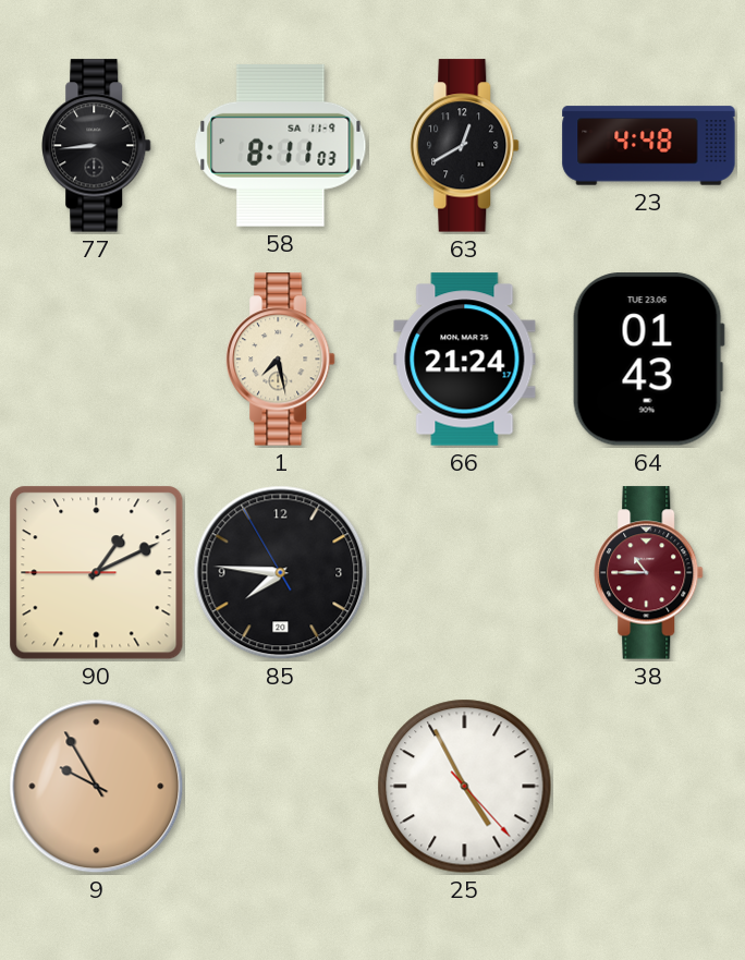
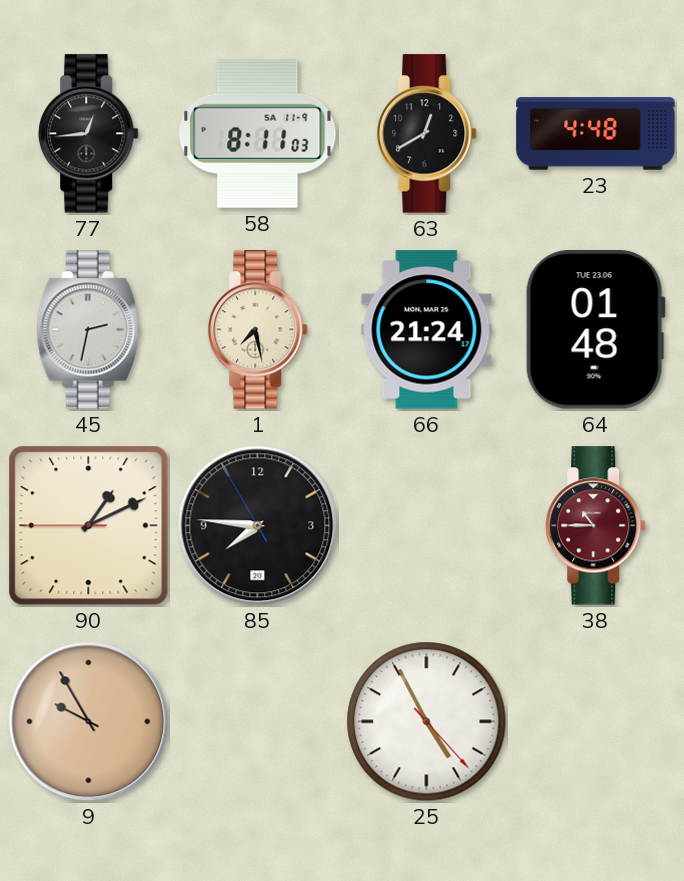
77: 8:44 -> 12:44
45: none -> 2:32
64: 01:43 -> 01:48
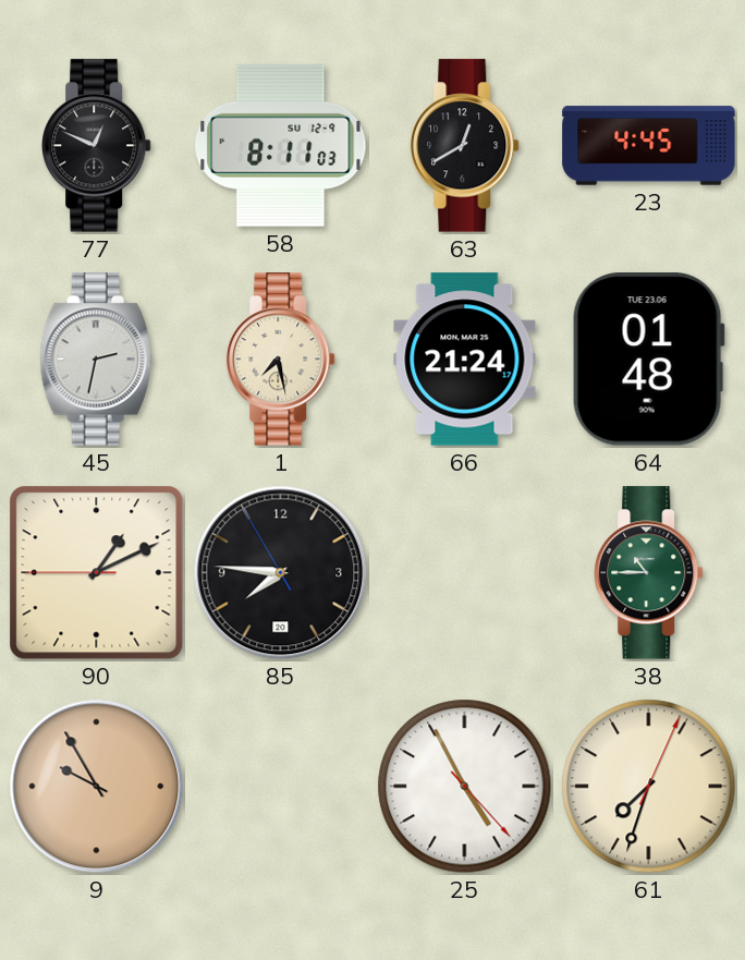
77: 12:44 -> 12:49
58 date: SA 11-9 -> SU 12-9
23: 4:48 -> 4:45
38 dial: burgundy -> green
61: none -> 7:33
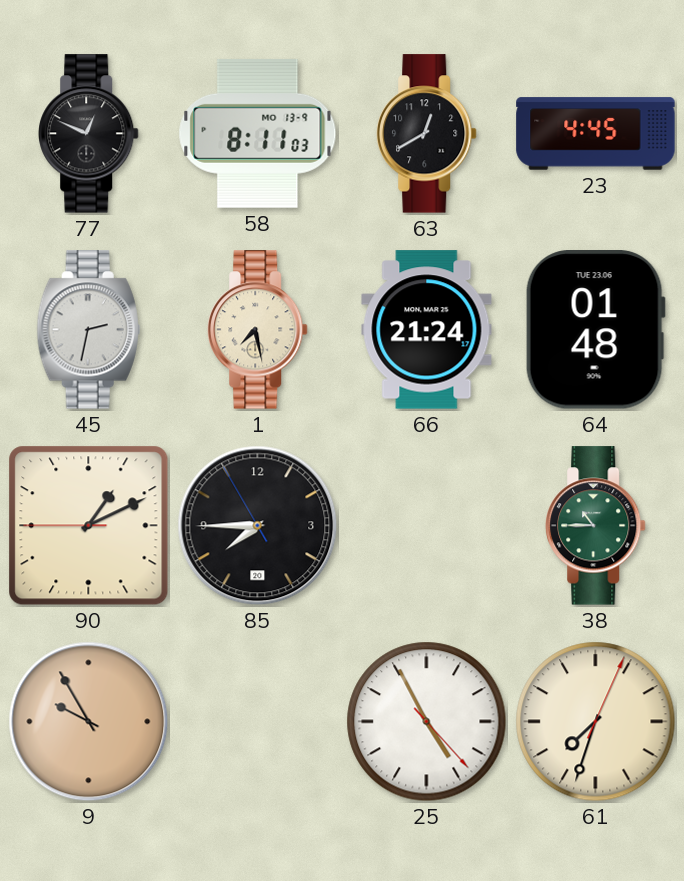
58 date: SU 12-9 -> MO 13-9
85: 7:45 -> 7:44
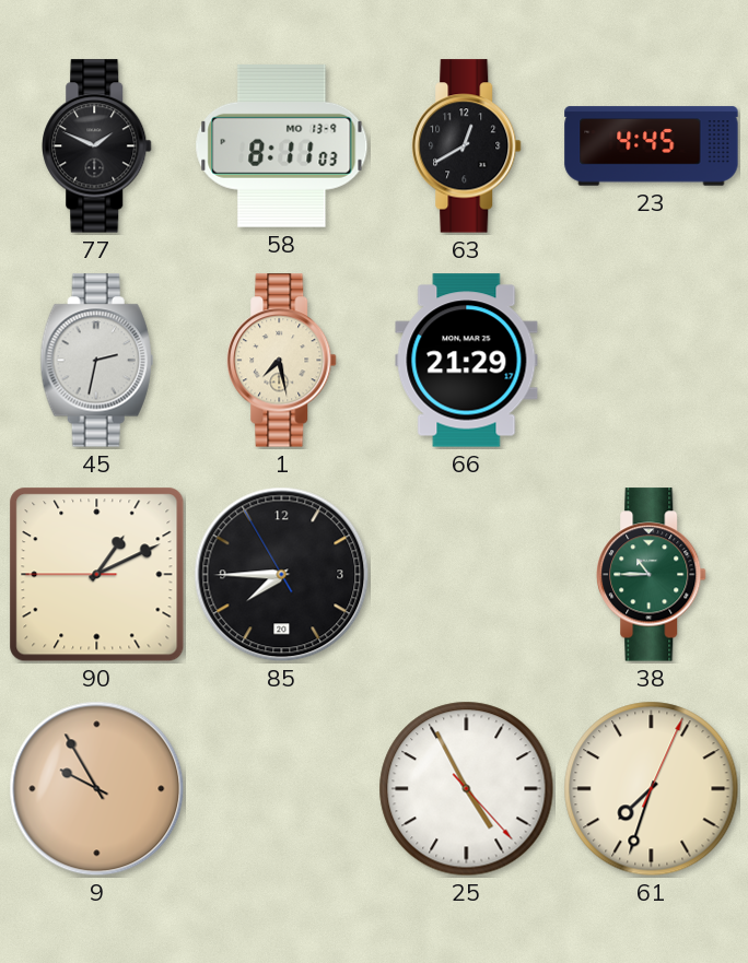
77: 12:49 -> 1:49
66: 21:24 -> 21:29
64: 01:48 -> none
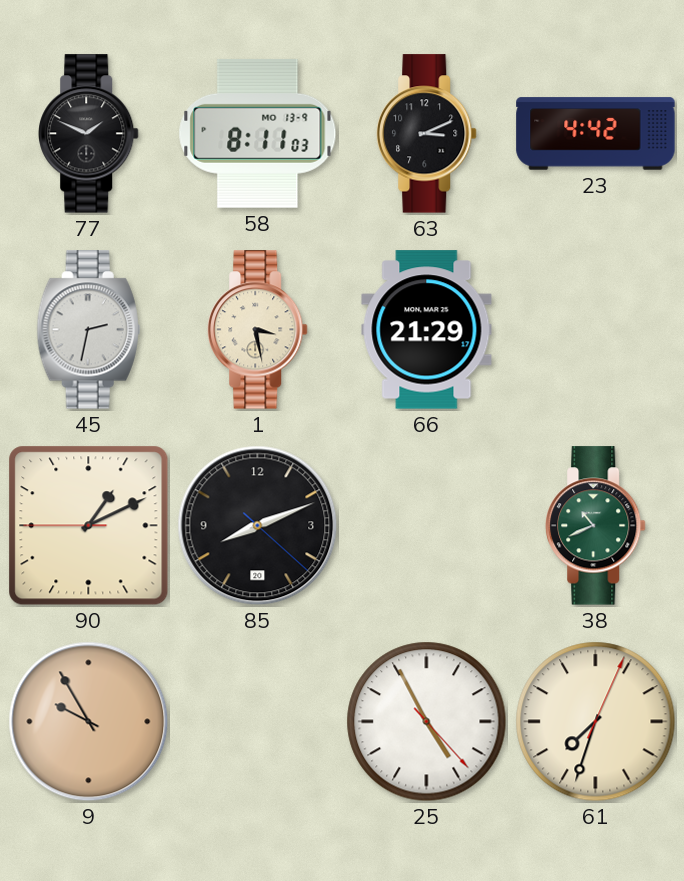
63: 12:40 -> 3:11
23: 4:45 -> 4:42
1: 7:28 -> 3:28
85: 7:44 -> 8:11
38: 10:45 -> 10:41
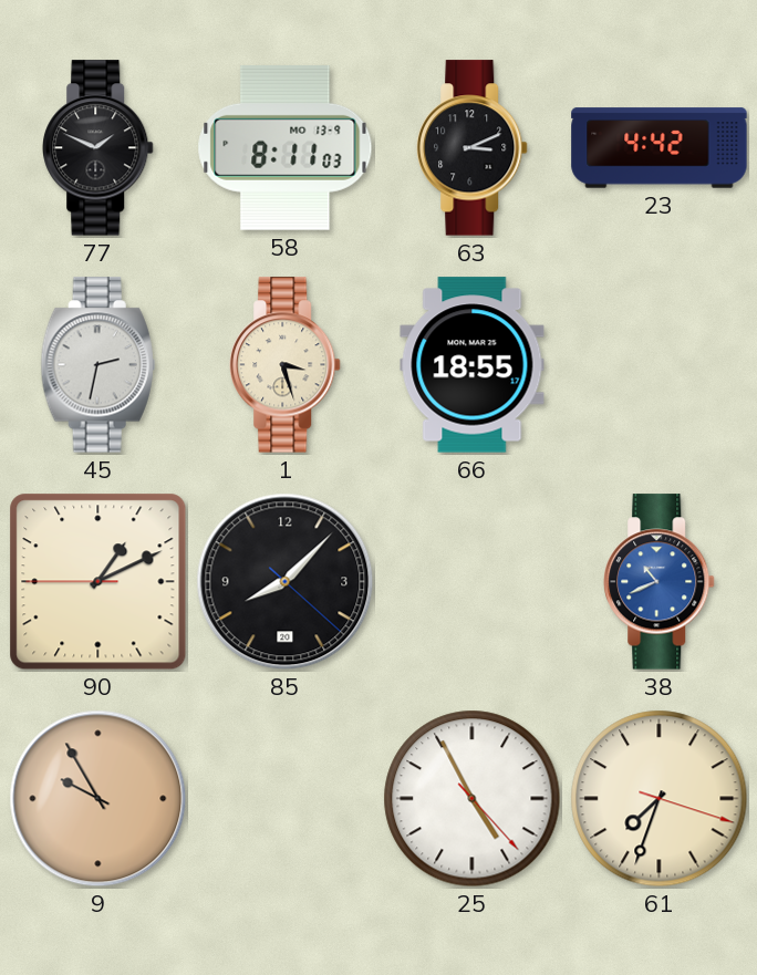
1: 3:28 -> 3:27
66: 21:29 -> 18:55
85: 8:11 -> 8:07
38 dial: green -> blue
61: 7:33:04 -> 7:33:18
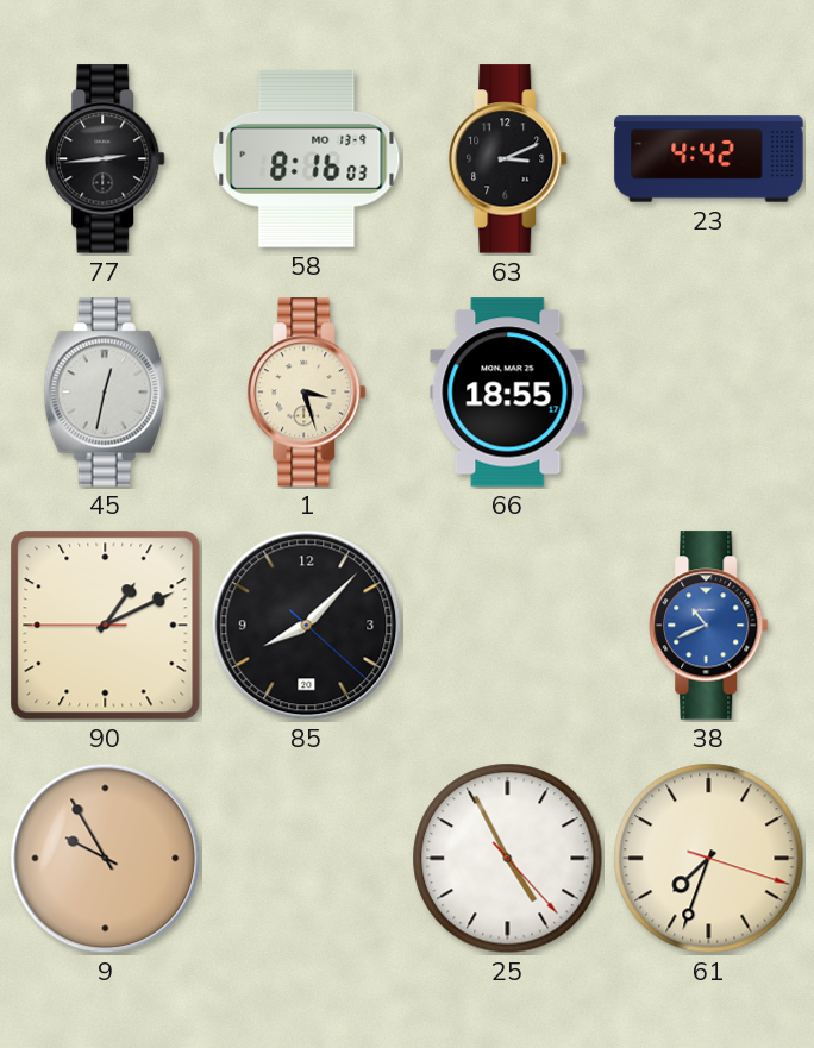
77: 1:49 -> 2:44
58: 8:11 -> 8:16
45: 2:32 -> 12:32
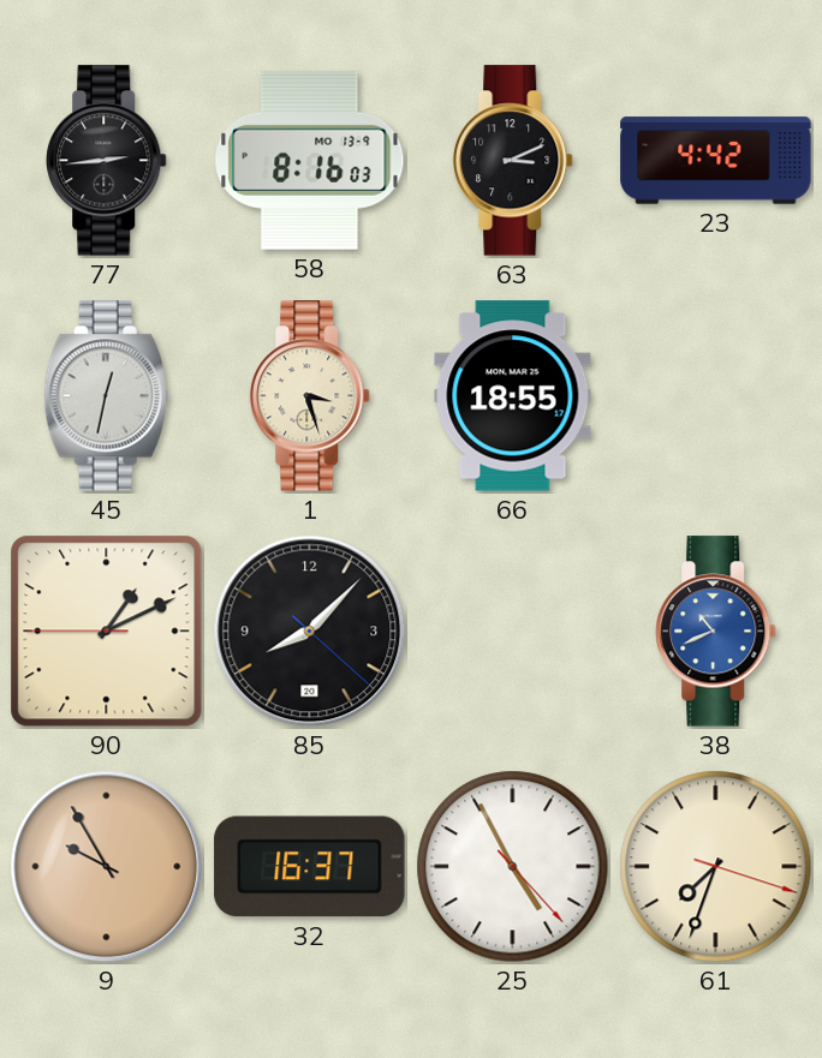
32: none -> 16:37
